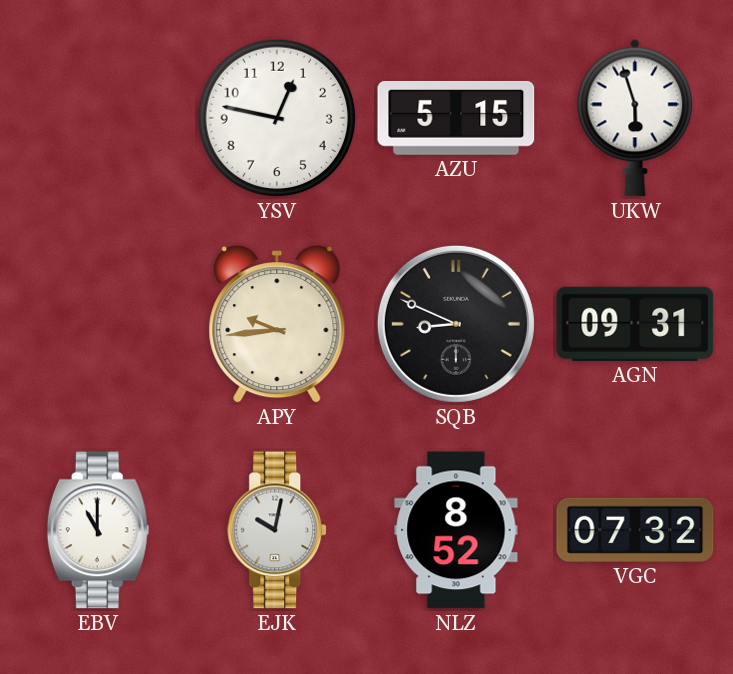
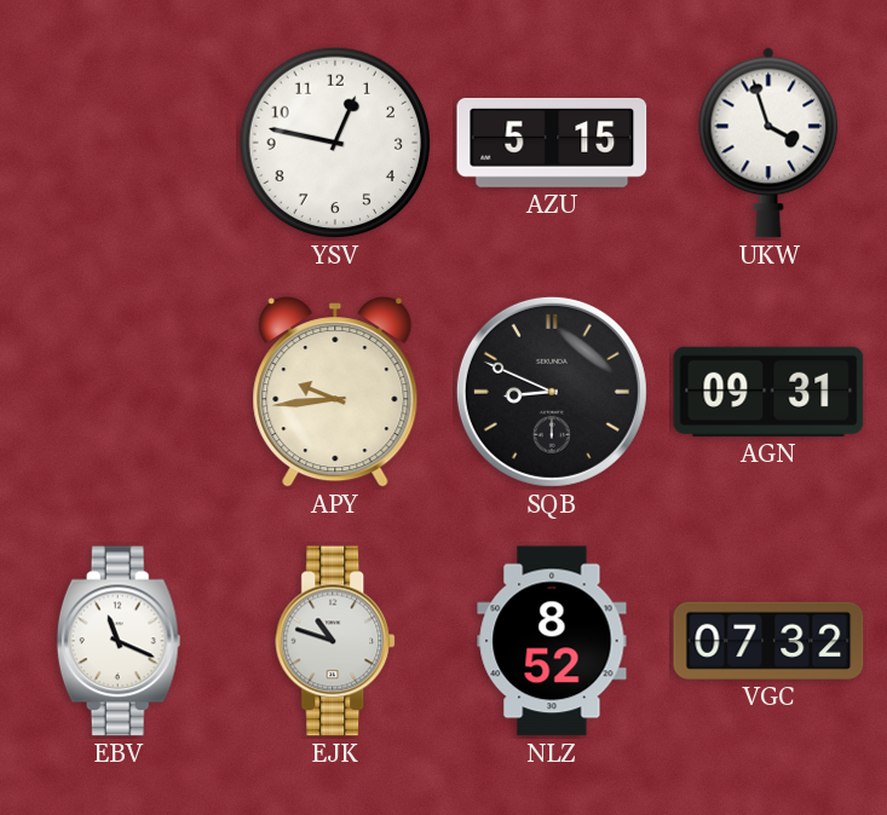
UKW: 5:57 -> 3:57
EBV: 11:00 -> 11:19
EJK: 10:02 -> 10:48
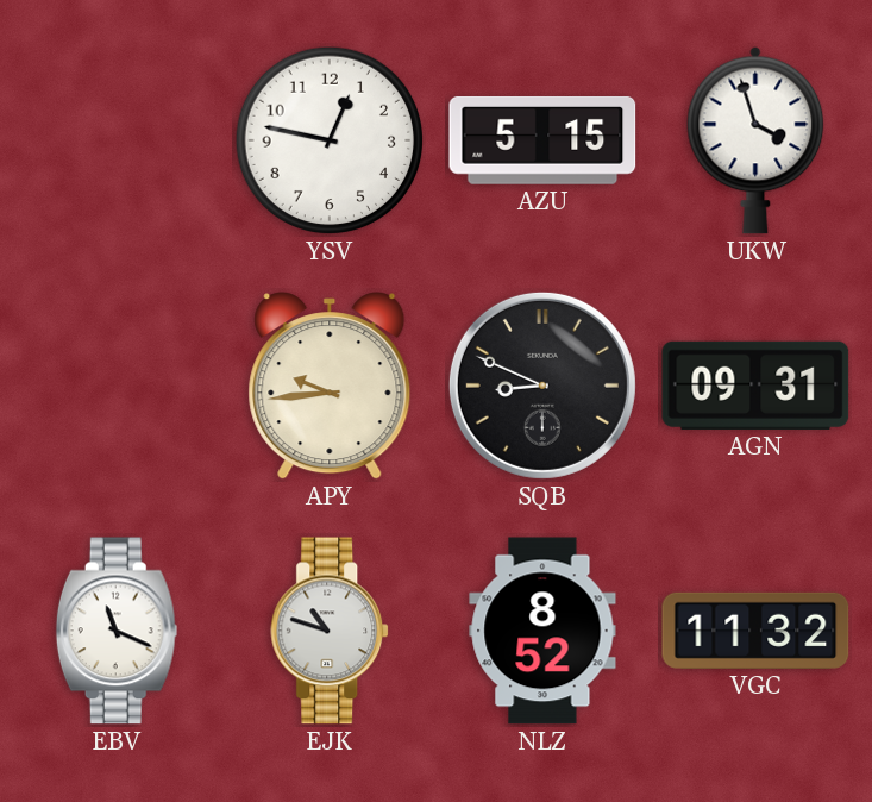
VGC: 07:32 -> 11:32
